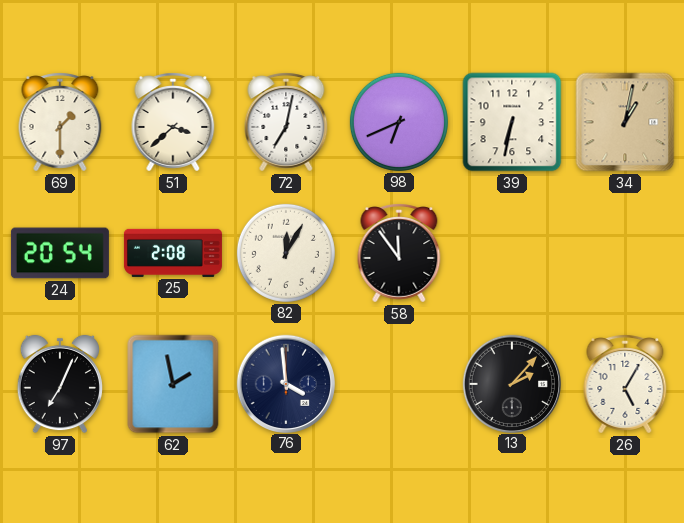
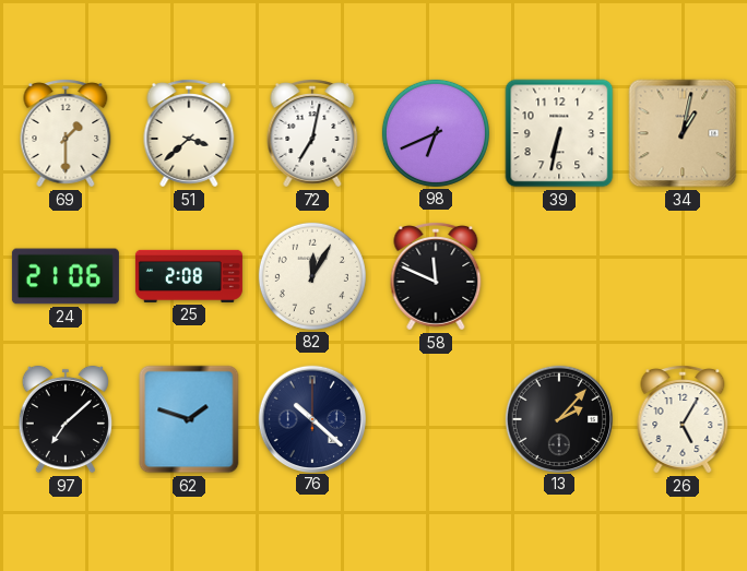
24: 20:54 -> 21:06
58: 11:54 -> 11:49
97: 7:04 -> 7:08
62: 1:58 -> 1:48
76: 3:59 -> 10:22
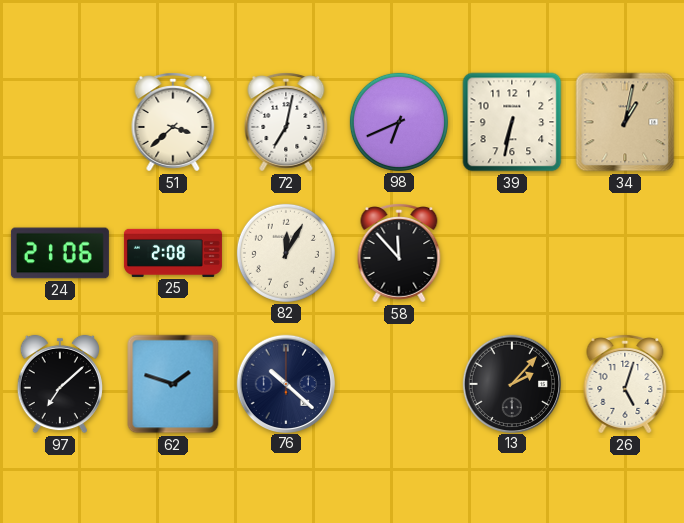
69: 1:30 -> none
58: 11:49 -> 11:53
26: 5:05 -> 5:03
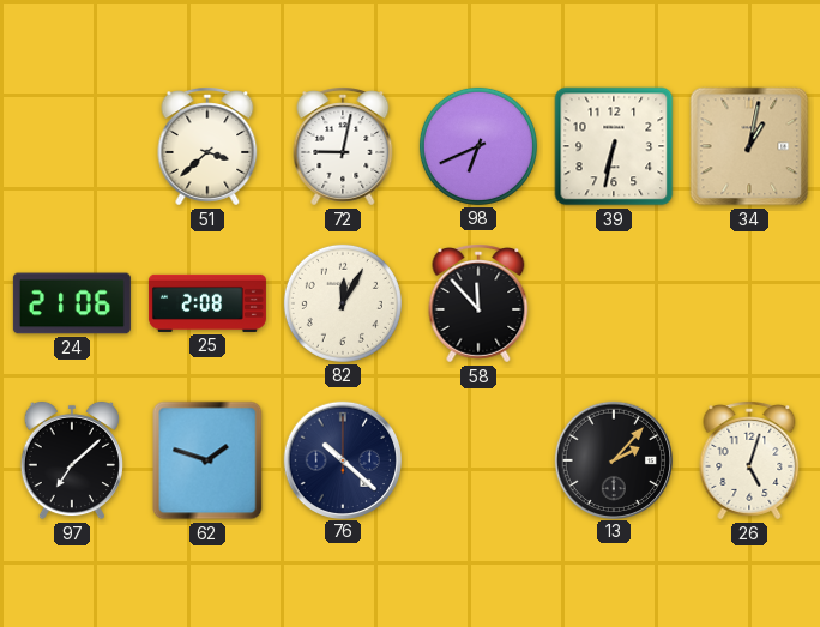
72: 7:02 -> 9:02
